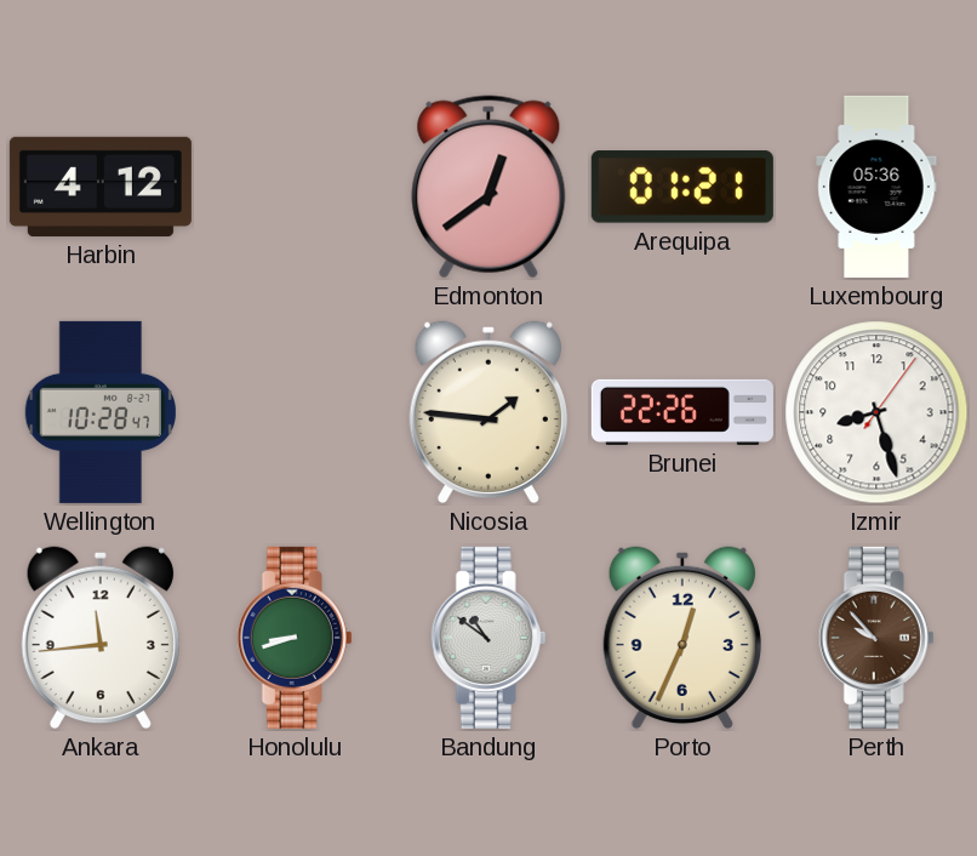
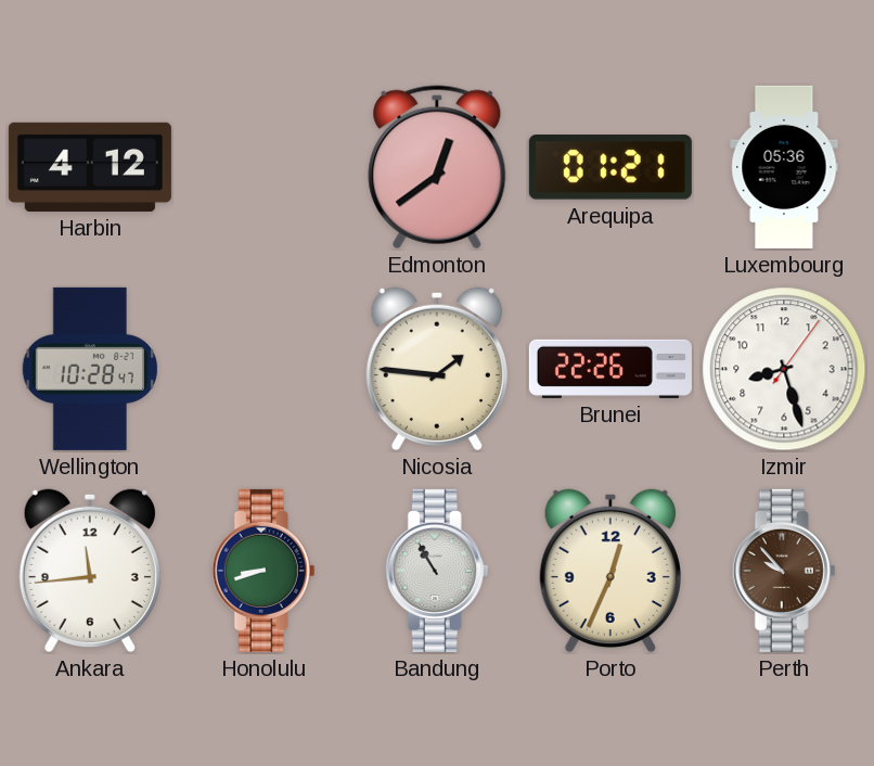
Bandung: 10:51 -> 10:55
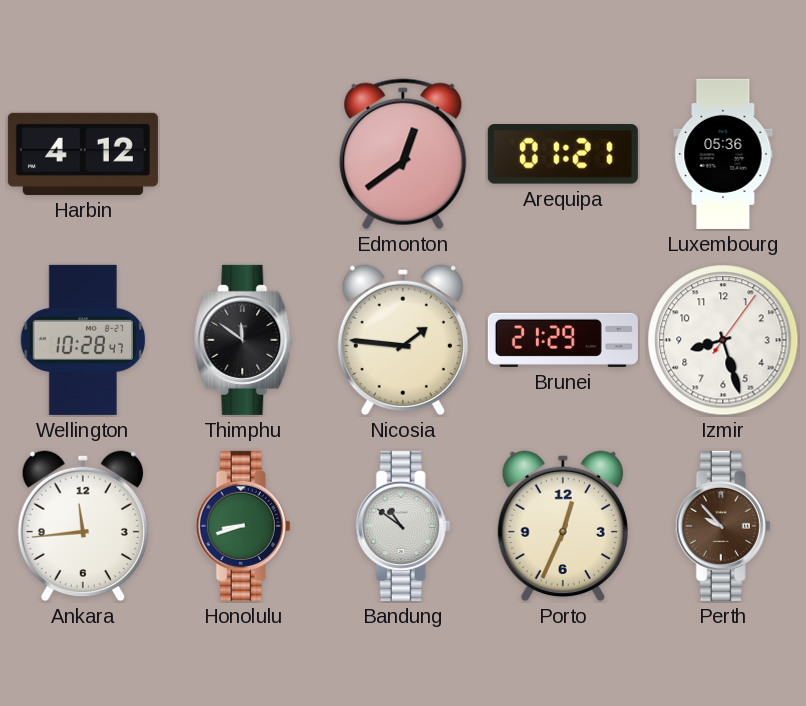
Thimphu: none -> 11:51
Brunei: 22:26 -> 21:29
Bandung: 10:55 -> 10:51
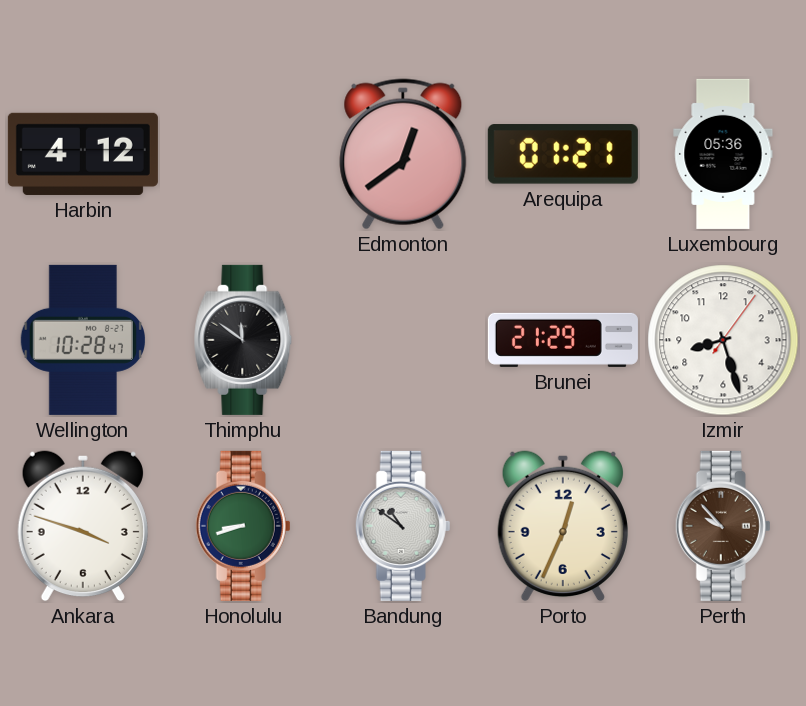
Nicosia: 1:46 -> none
Ankara: 11:44 -> 3:48
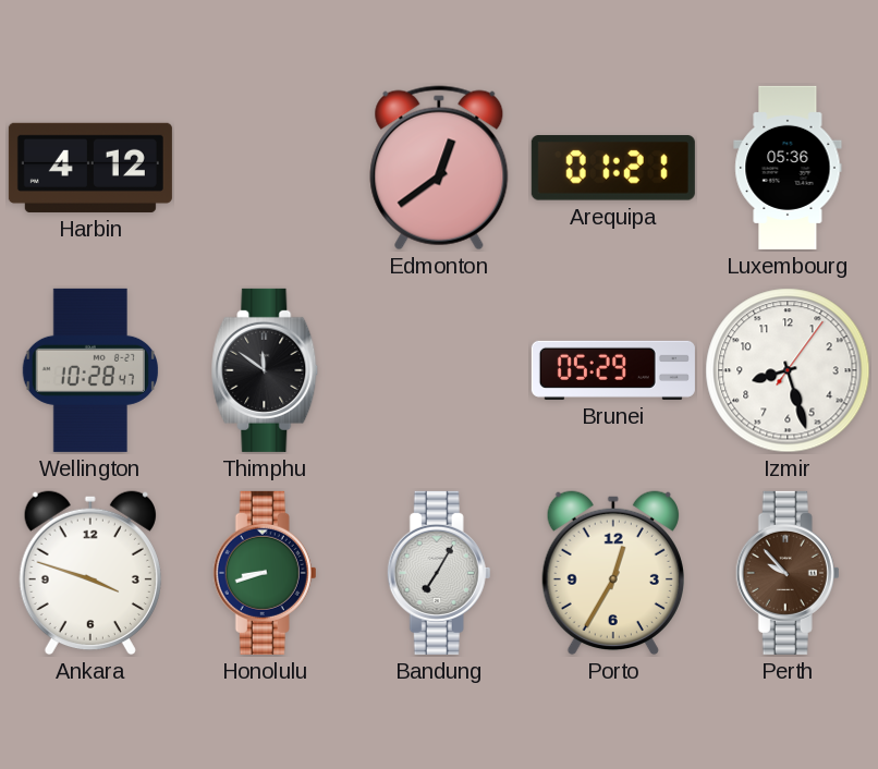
Brunei: 21:29 -> 05:29
Bandung: 10:51 -> 7:05
Porto: 12:34 -> 12:35
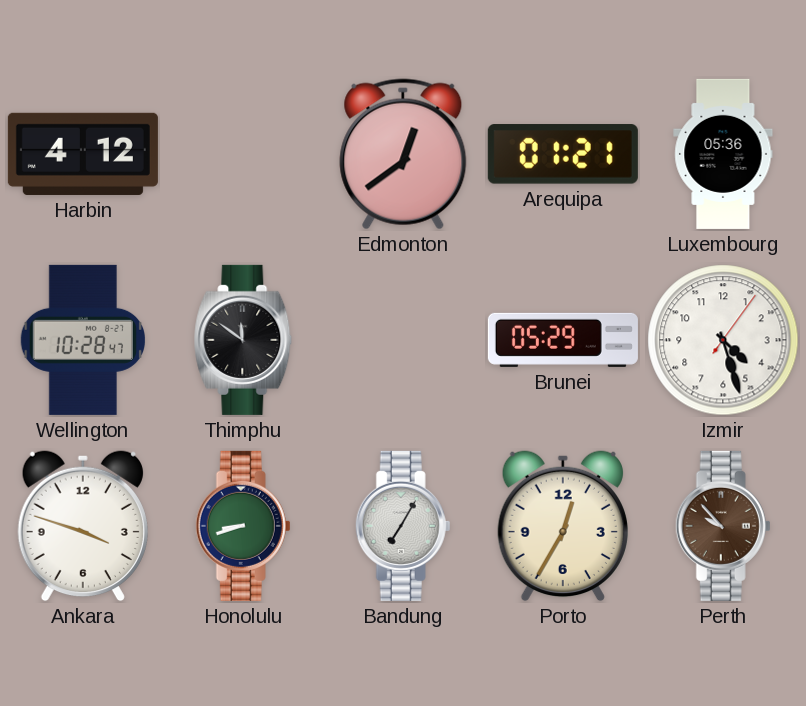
Izmir: 8:27 -> 4:27
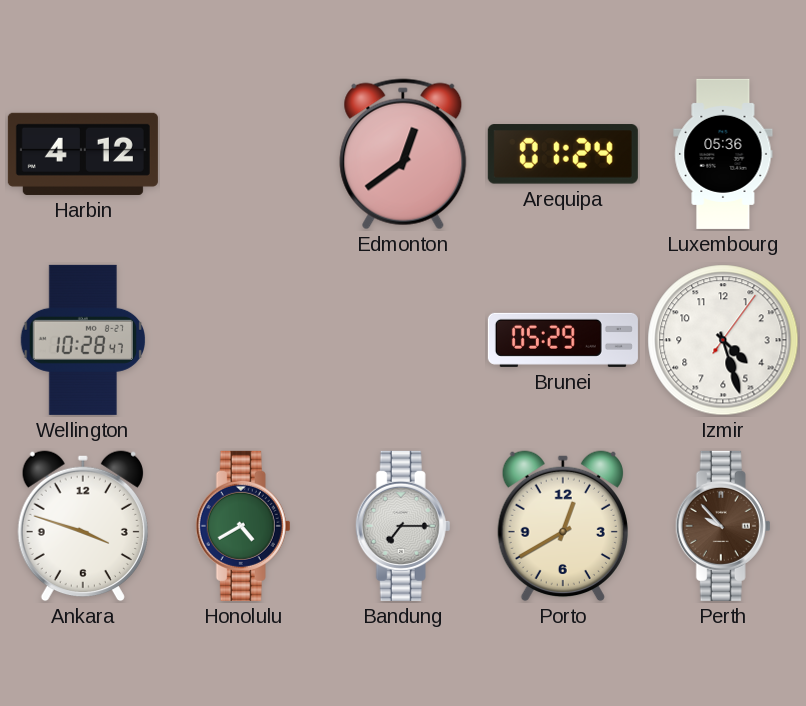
Arequipa: 01:21 -> 01:24
Thimphu: 11:51 -> none
Honolulu: 8:42 -> 4:40
Bandung: 7:05 -> 7:15
Porto: 12:35 -> 12:40
